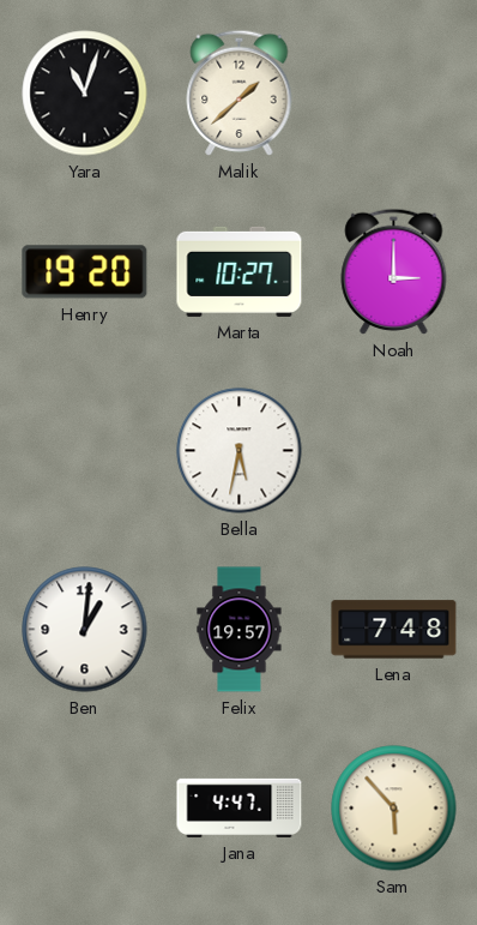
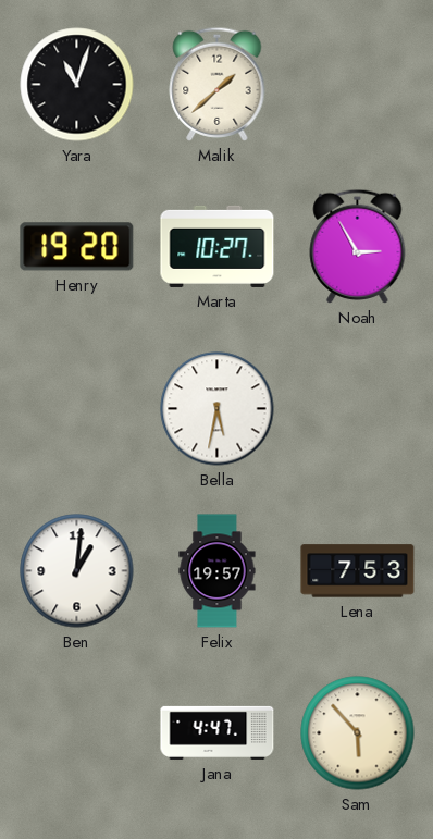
Noah: 3:00 -> 2:55
Lena: 7:48 -> 7:53
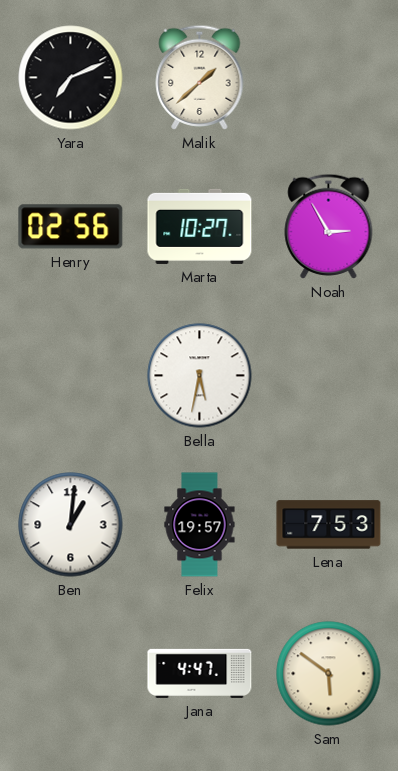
Yara: 11:03 -> 7:11
Henry: 19:20 -> 02:56
Sam: 5:53 -> 5:51
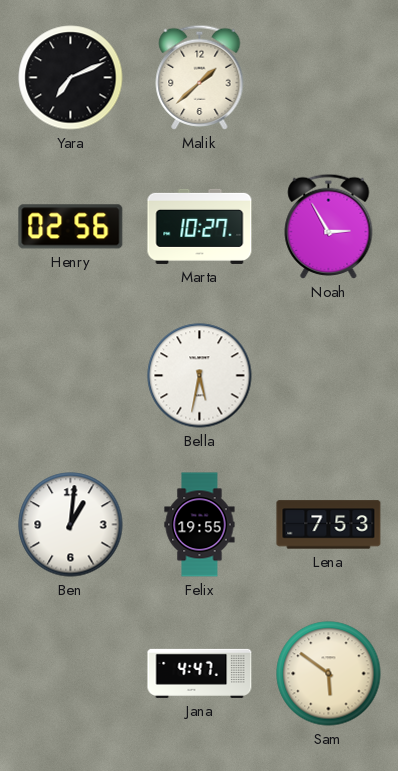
Felix: 19:57 -> 19:55
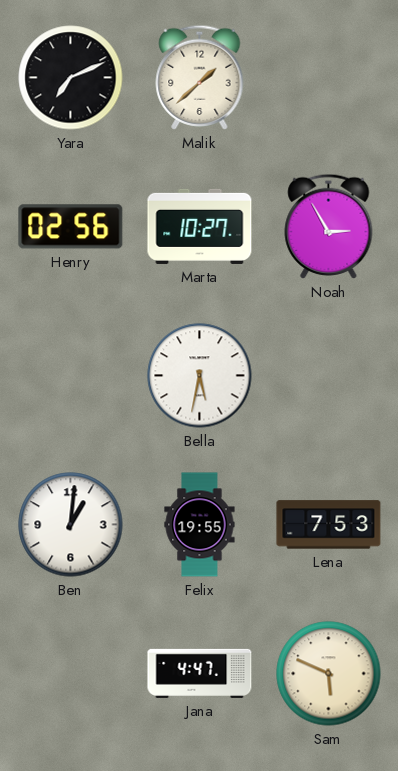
Sam: 5:51 -> 5:49
